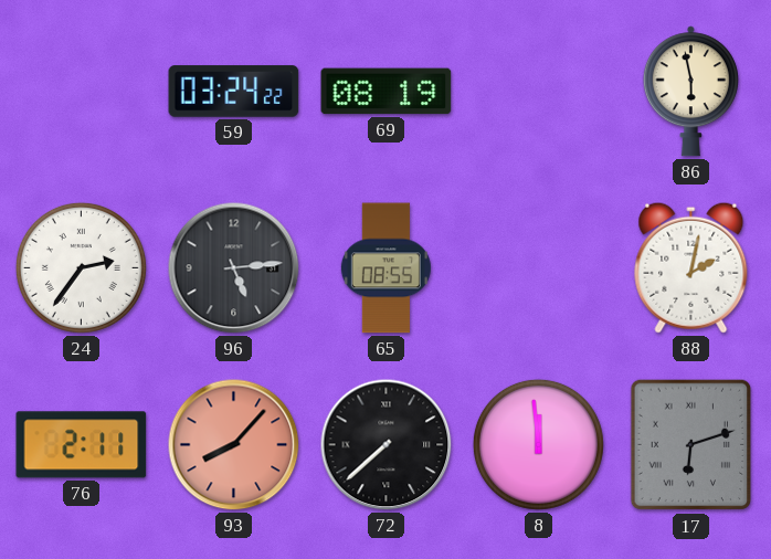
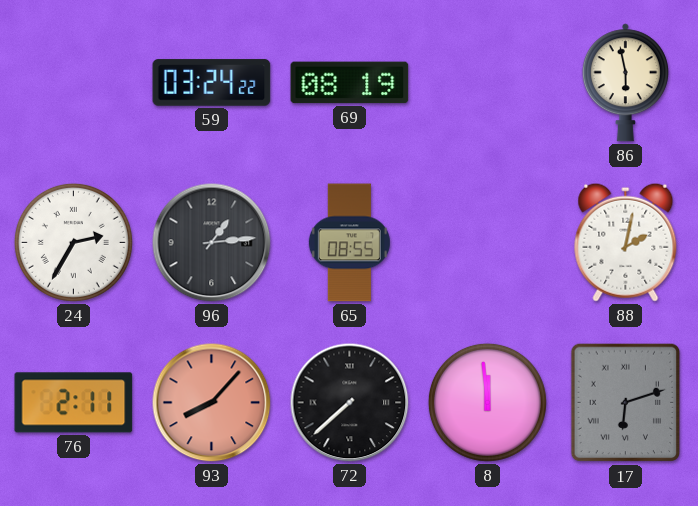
24: 2:36 -> 2:35
96: 5:14 -> 1:14
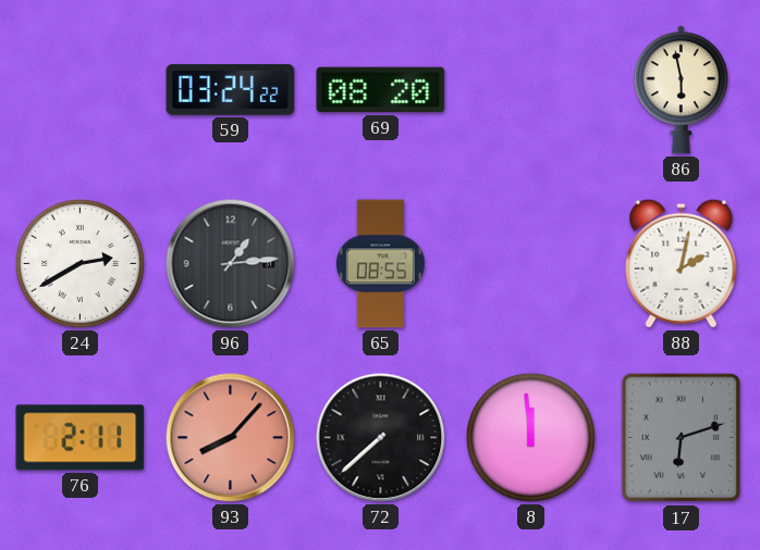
69: 08:19 -> 08:20
24: 2:35 -> 2:40
